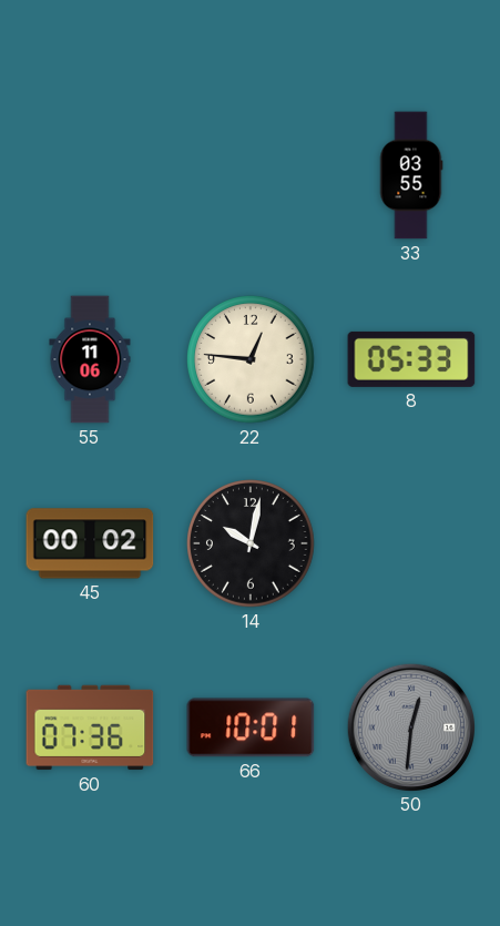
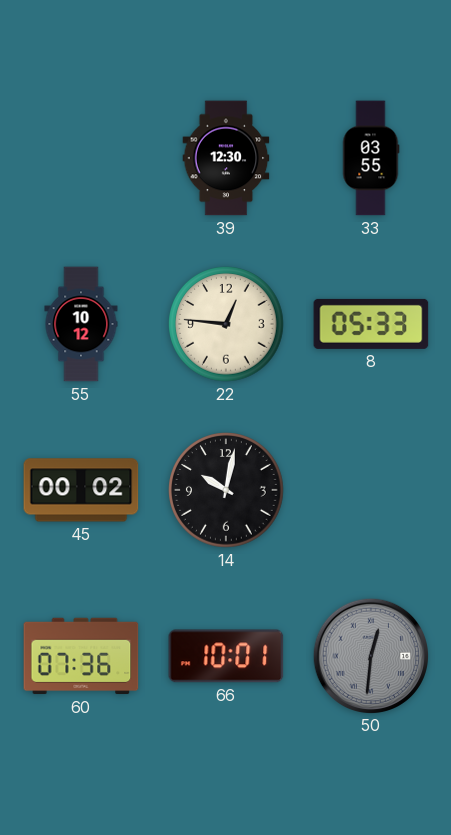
39: none -> 12:30
55: 11:06 -> 10:12
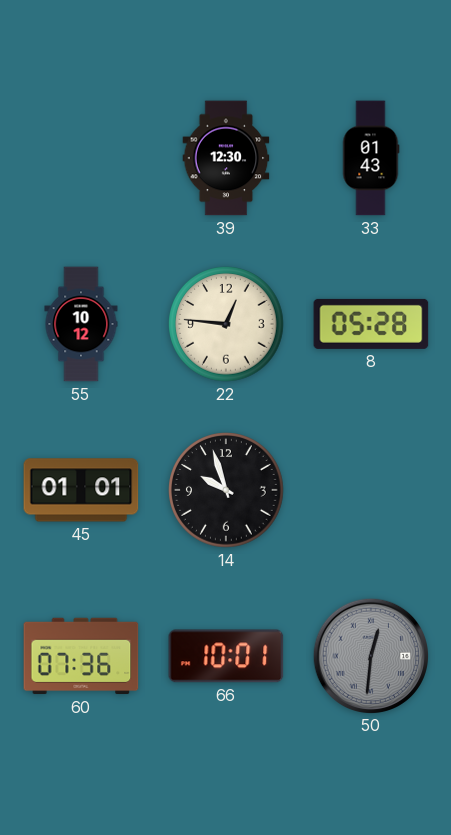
33: 03:55 -> 01:43
8: 05:33 -> 05:28
45: 00:02 -> 01:01
14: 10:02 -> 9:57
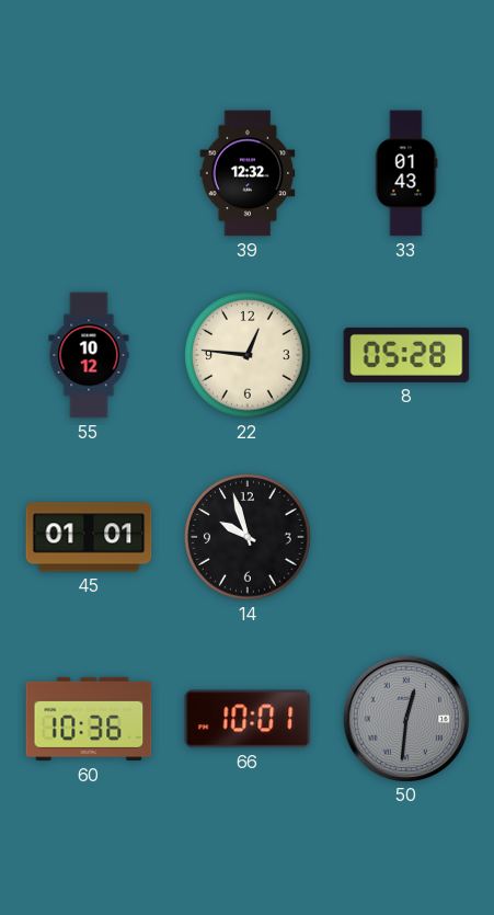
39: 12:30 -> 12:32
60: 07:36 -> 10:36
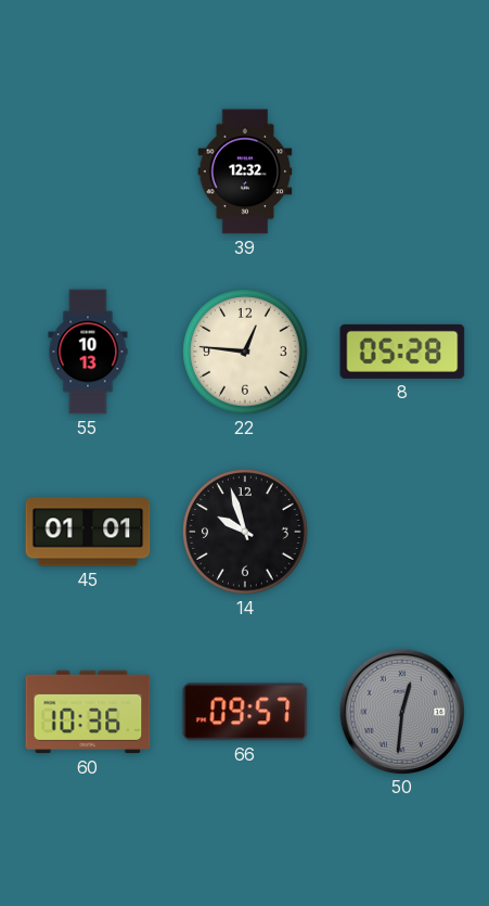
33: 01:43 -> none
55: 10:12 -> 10:13
66: 10:01 -> 09:57
